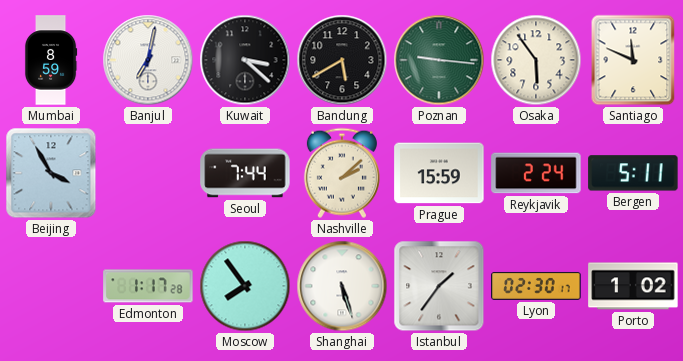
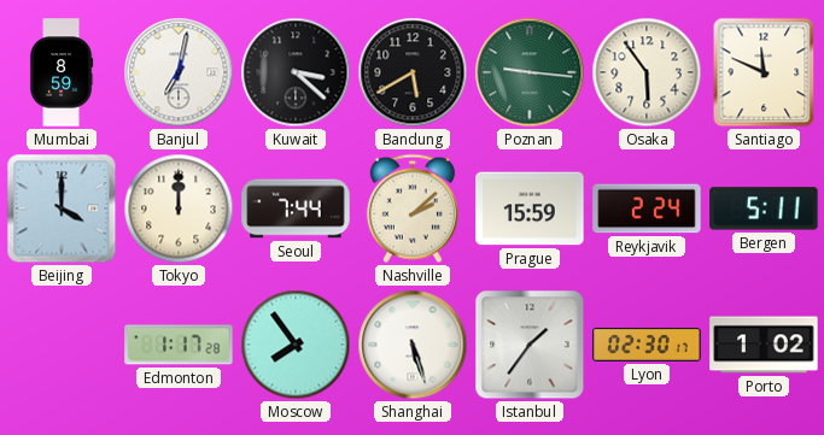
Beijing: 3:55 -> 4:00
Tokyo: none -> 12:00
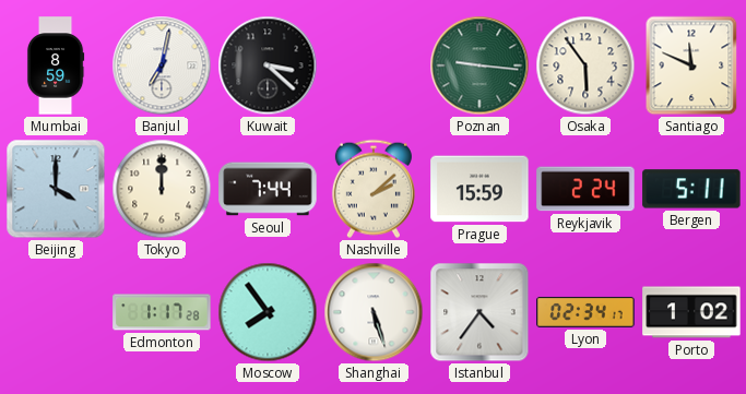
Bandung: 5:40 -> none
Istanbul: 1:36 -> 4:36
Lyon: 02:30 -> 02:34
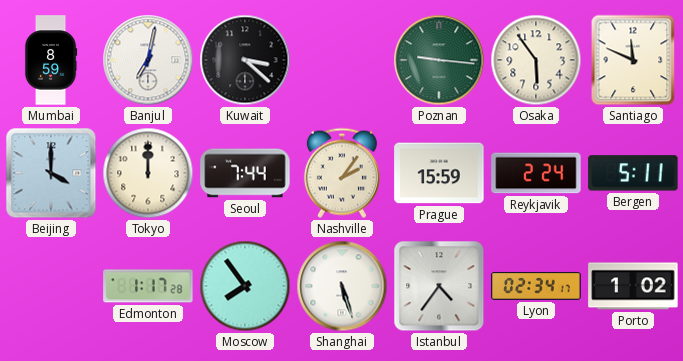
Nashville: 2:08 -> 2:06
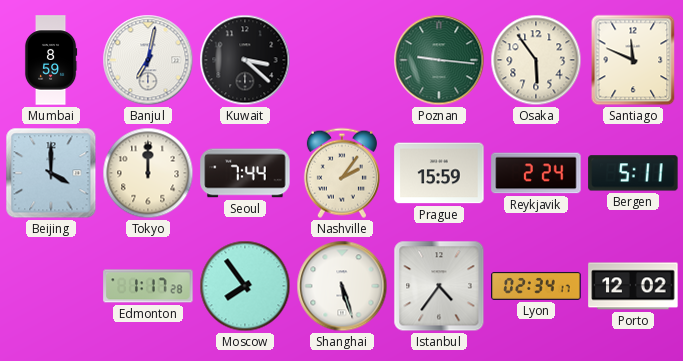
Porto: 1:02 -> 12:02
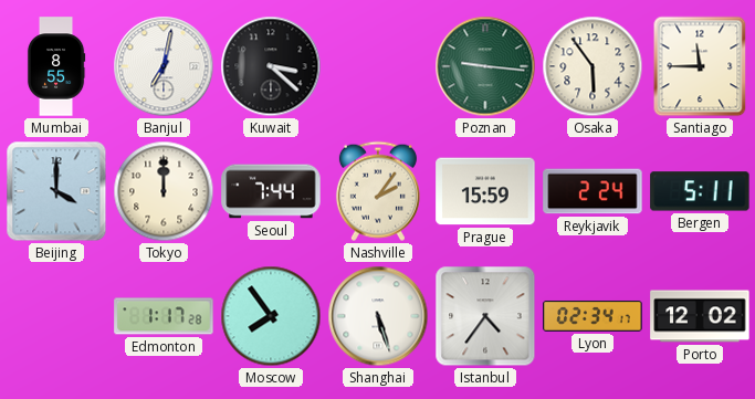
Mumbai: 8:59 -> 8:55
Santiago: 11:49 -> 11:45
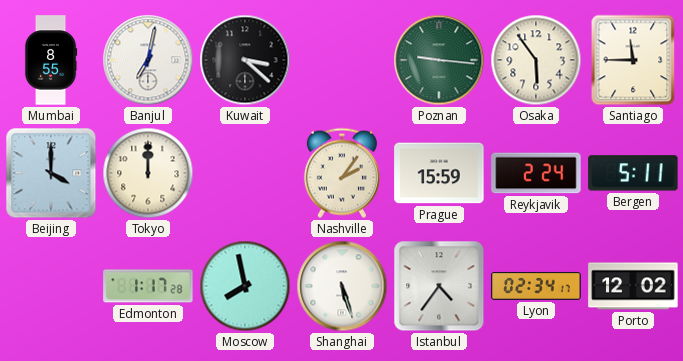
Seoul: 7:44 -> none
Moscow: 7:54 -> 7:58
